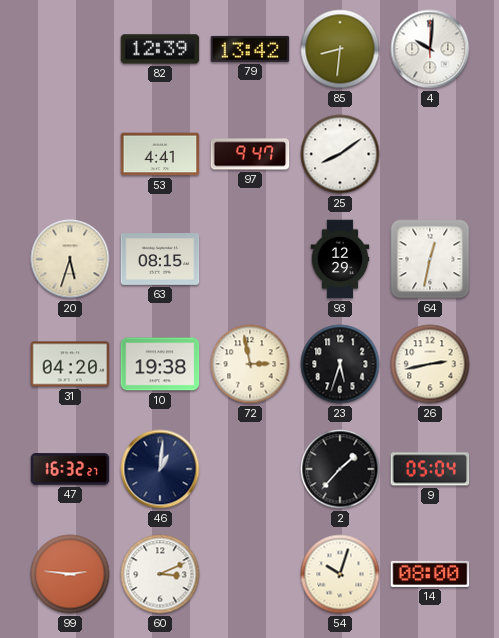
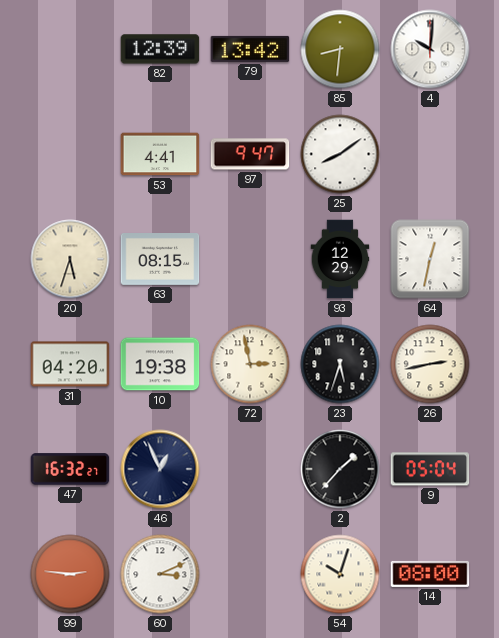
46: 1:01 -> 12:56
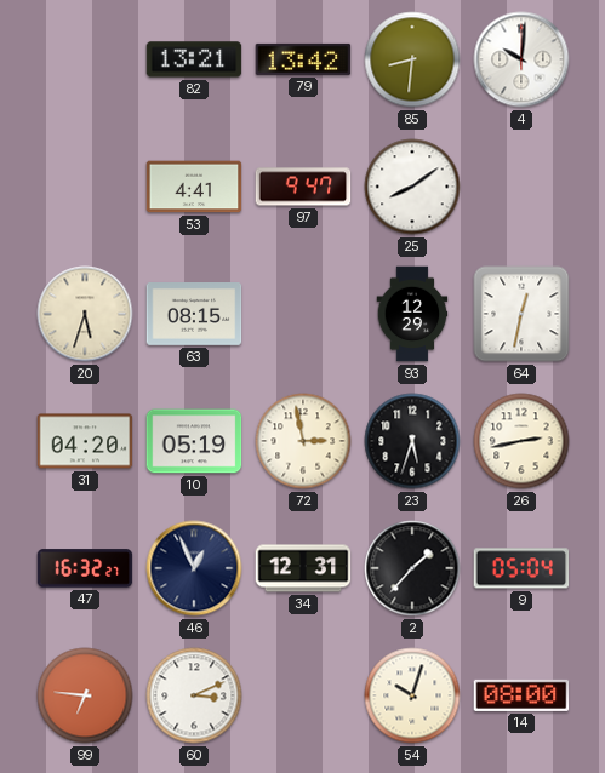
82: 12:39 -> 13:21
10: 19:38 -> 05:19
34: none -> 12:31
99: 2:46 -> 6:46
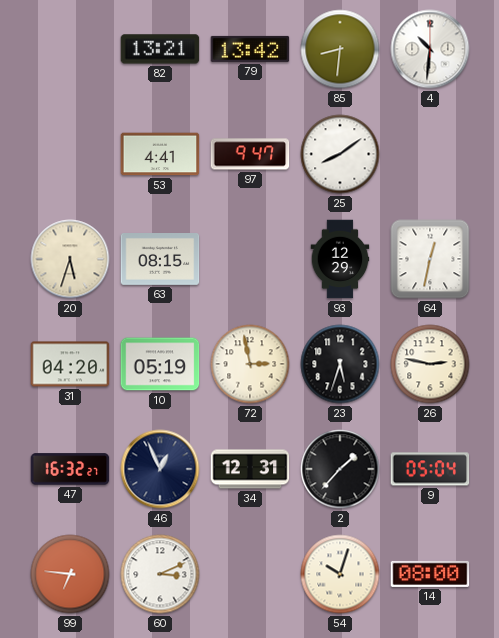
4: 10:01 -> 10:31
26: 2:43 -> 2:47
